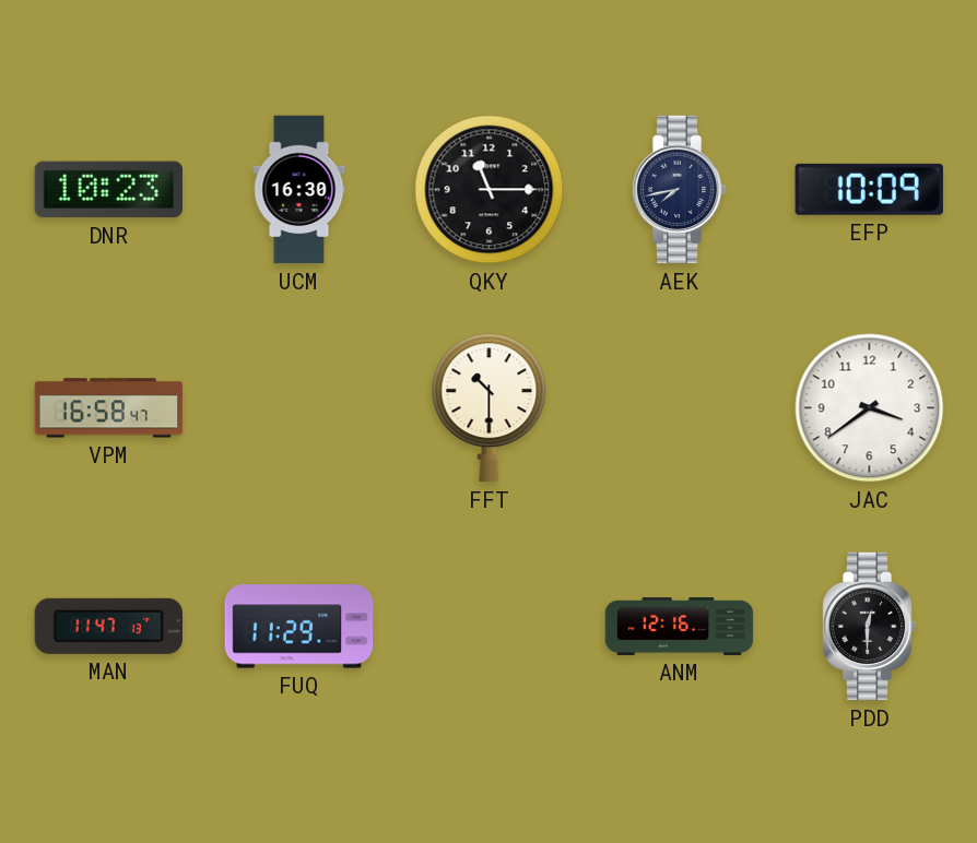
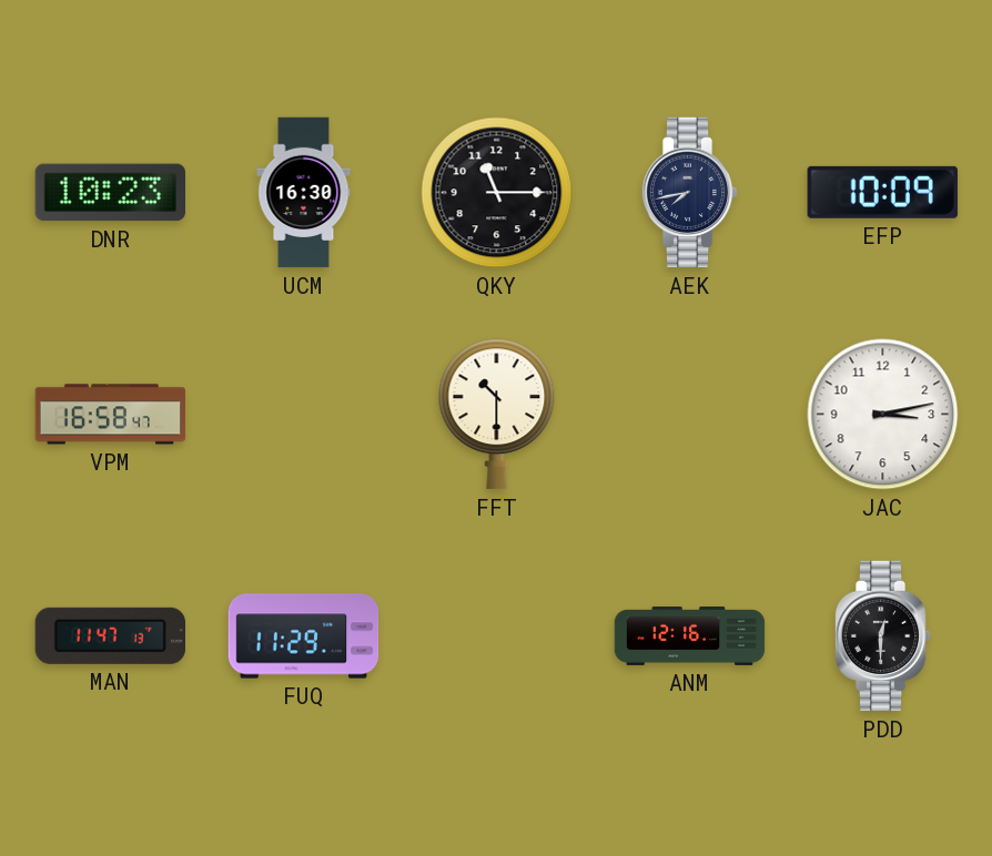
JAC: 3:39 -> 3:13
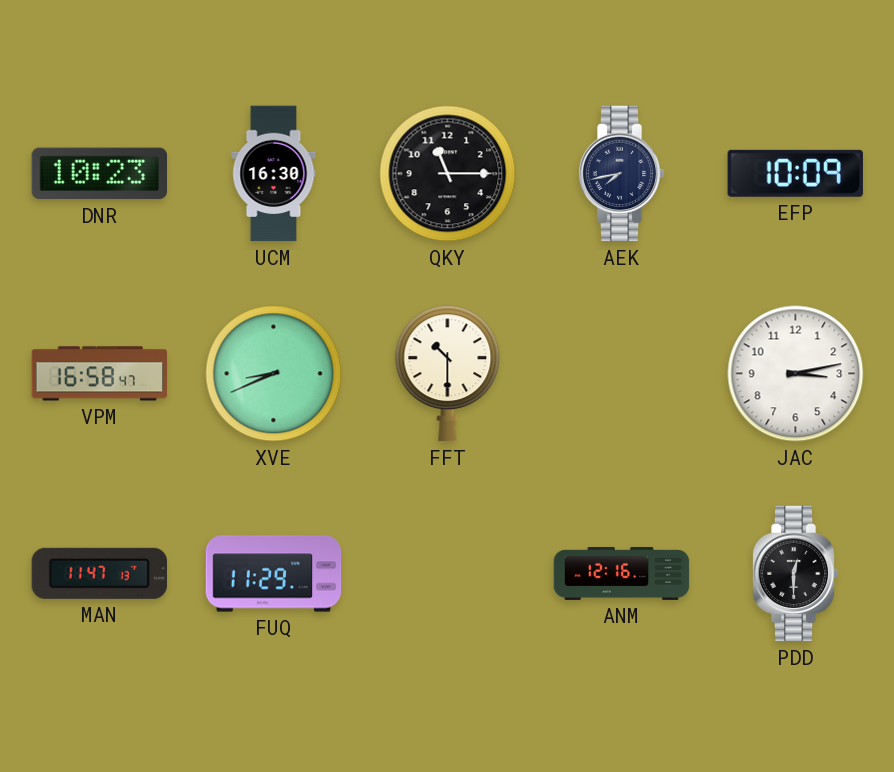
XVE: none -> 8:41
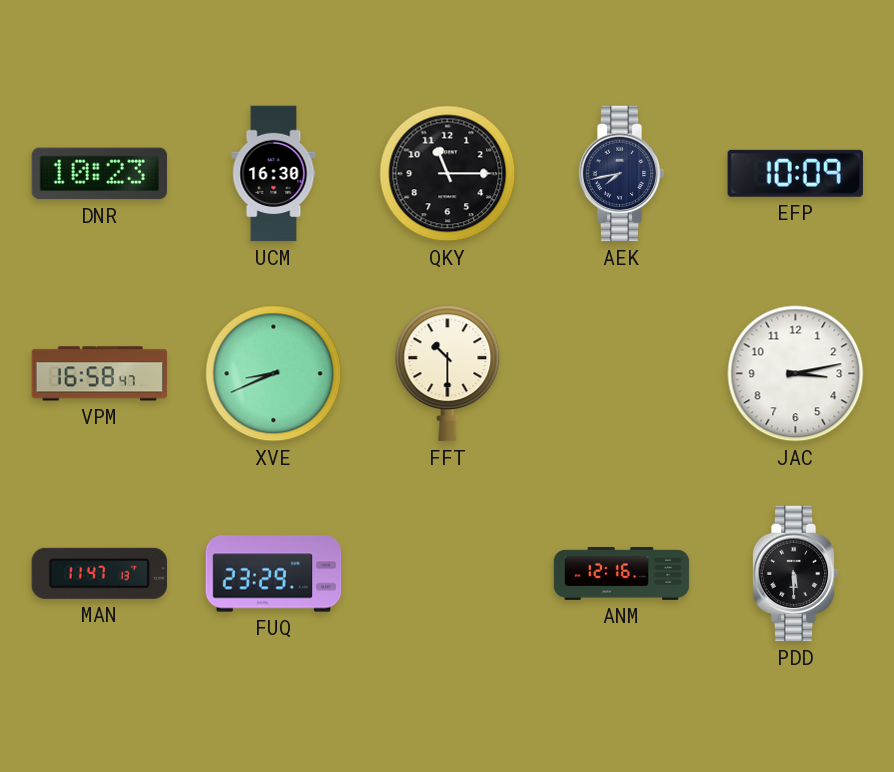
FUQ: 11:29 -> 23:29
PDD: 12:30 -> 5:30
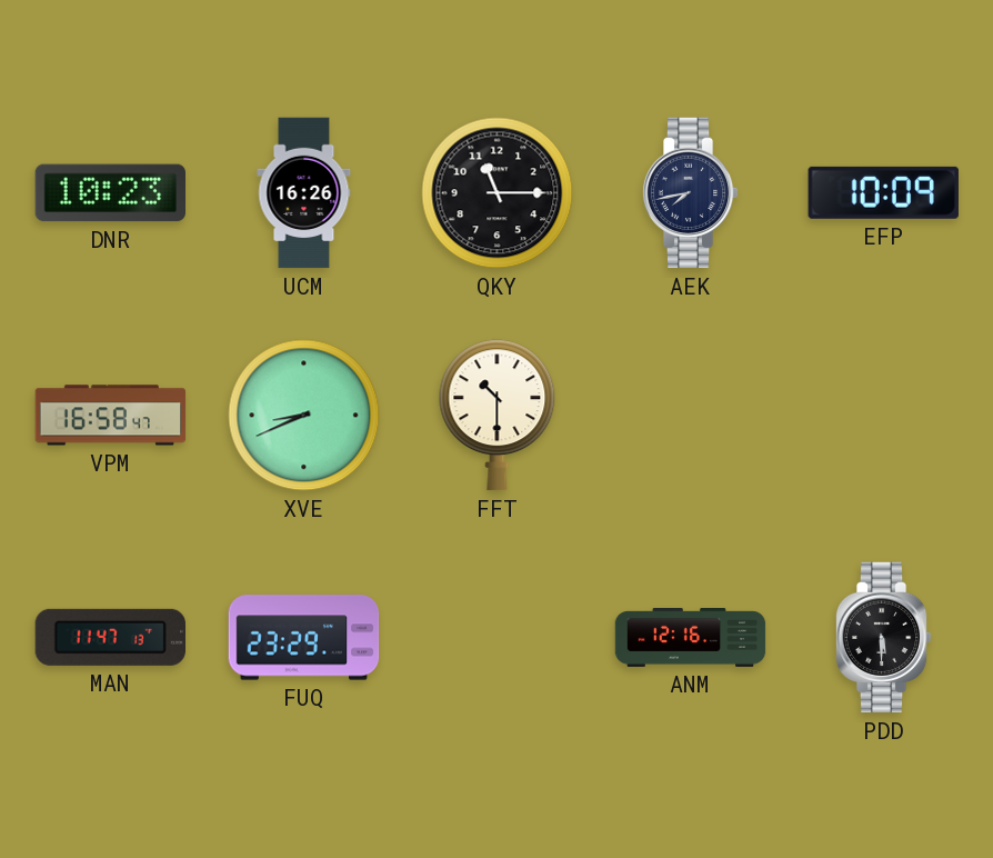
UCM: 16:30 -> 16:26
JAC: 3:13 -> none
